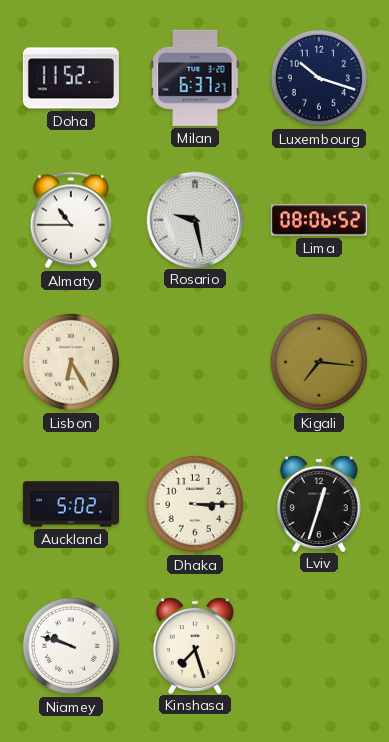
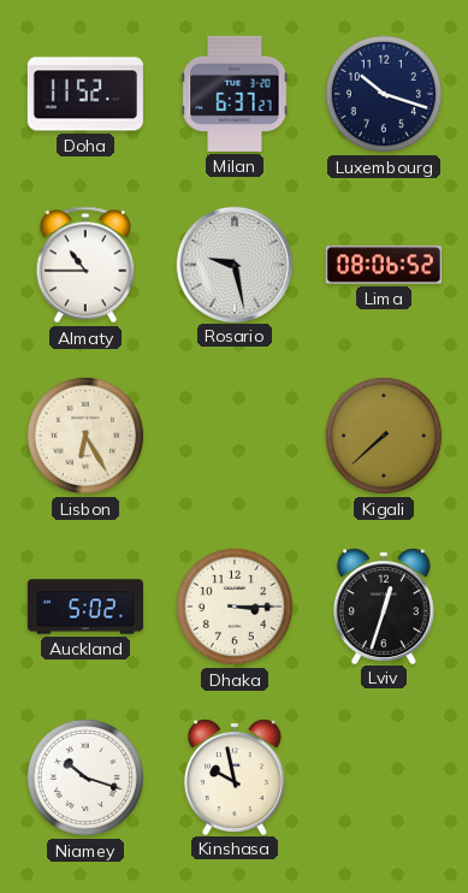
Kigali: 7:16 -> 7:38
Niamey: 9:48 -> 10:18
Kinshasa: 7:27 -> 9:58
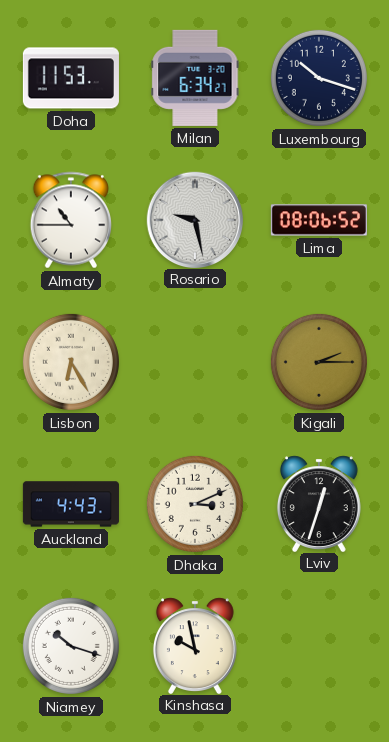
Doha: 11:52 -> 11:53
Milan: 6:37 -> 6:34
Kigali: 7:38 -> 2:15
Auckland: 5:02 -> 4:43
Dhaka: 3:15 -> 3:11
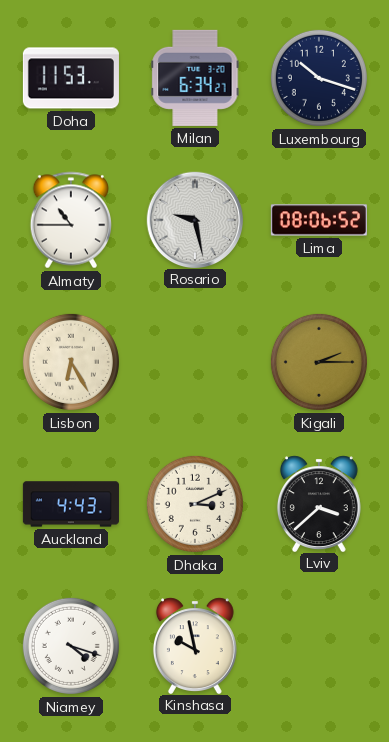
Lviv: 12:33 -> 3:38
Niamey: 10:18 -> 4:18
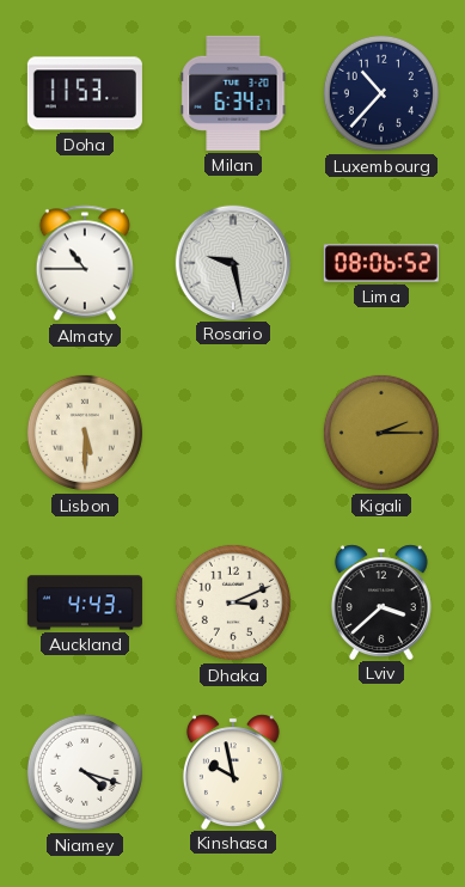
Luxembourg: 10:18 -> 10:37
Lisbon: 6:25 -> 5:30
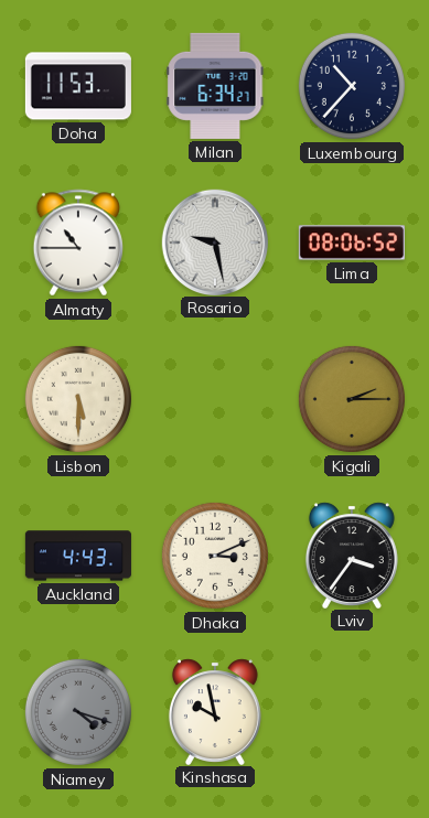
Lviv: 3:38 -> 3:36
Niamey dial: white -> grey
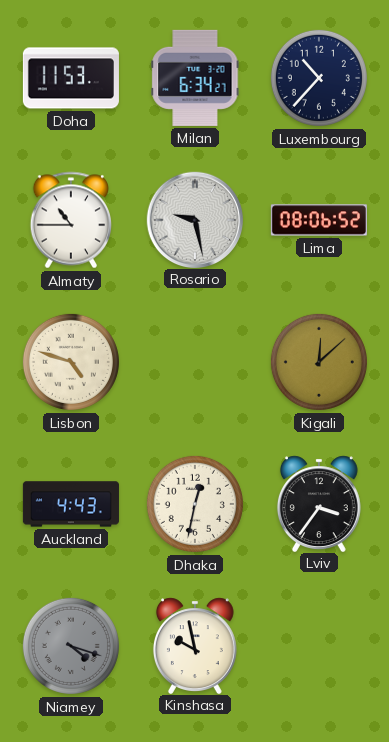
Lisbon: 5:30 -> 4:48
Kigali: 2:15 -> 12:08
Dhaka: 3:11 -> 12:32
